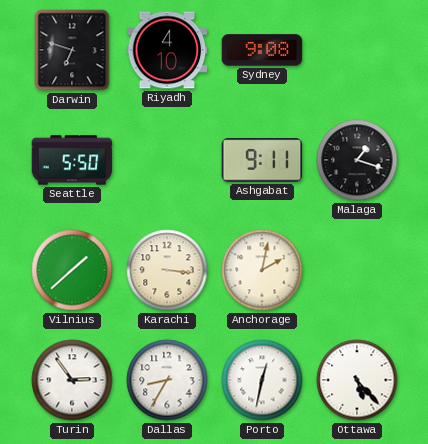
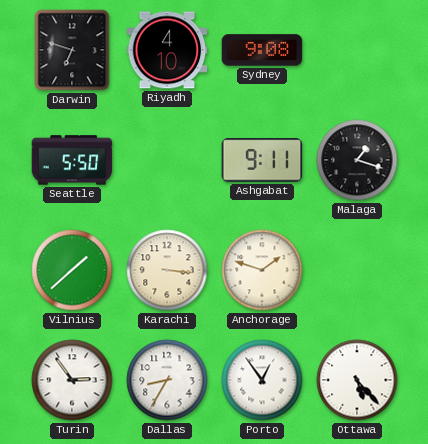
Anchorage: 2:02 -> 1:48
Porto: 12:32 -> 12:54
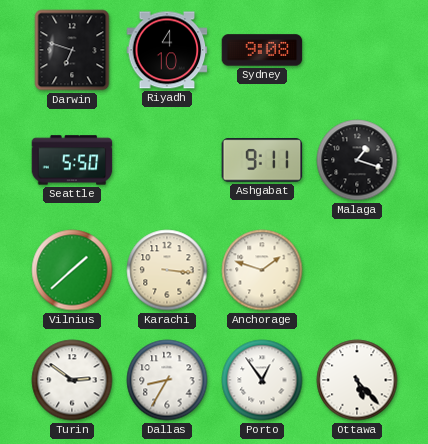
Turin: 2:54 -> 2:51
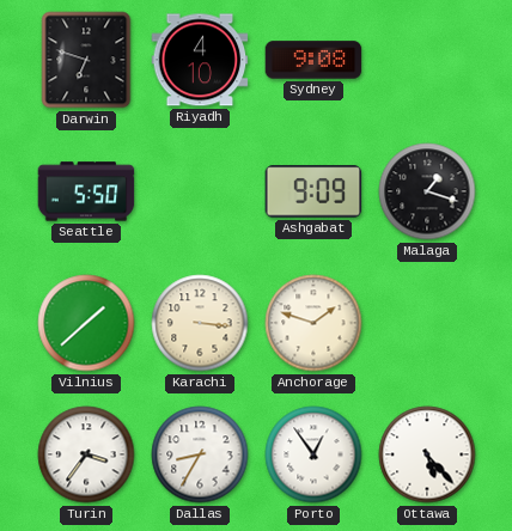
Ashgabat: 9:11 -> 9:09
Turin: 2:51 -> 3:36
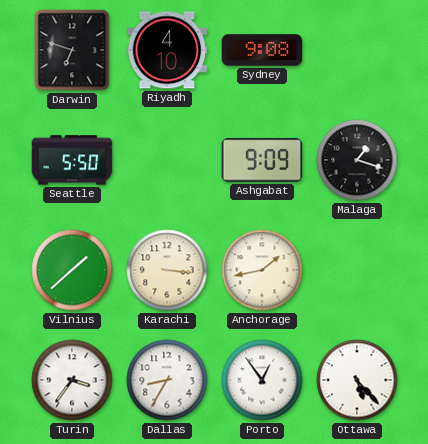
Anchorage: 1:48 -> 1:43
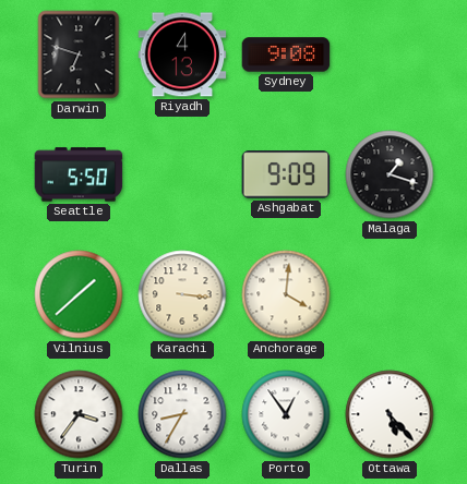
Riyadh: 4:10 -> 4:13
Anchorage: 1:43 -> 4:01
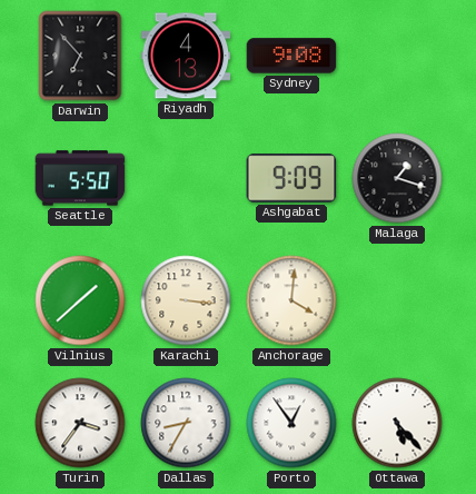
Darwin: 6:48 -> 6:53
